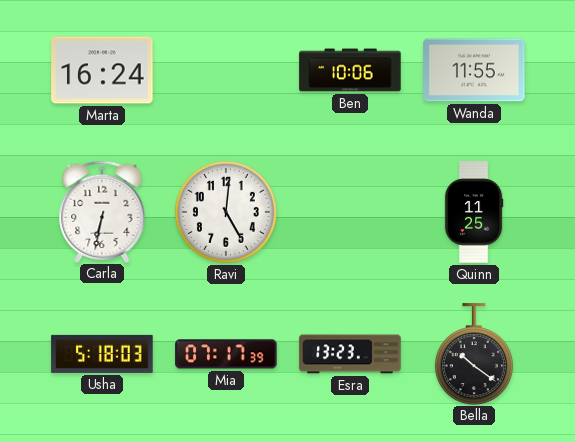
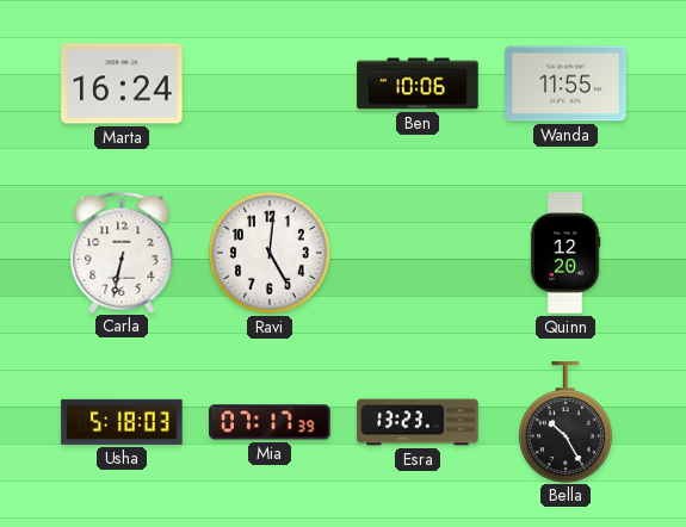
Quinn: 11:25 -> 12:20
Bella: 10:21 -> 10:25
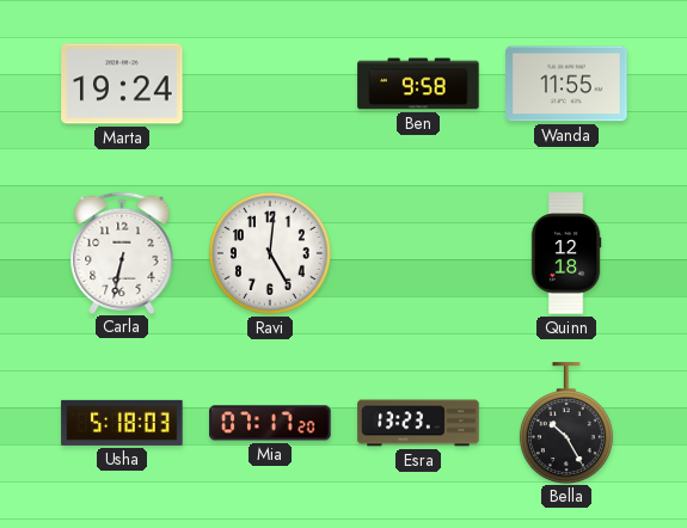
Marta: 16:24 -> 19:24
Ben: 10:06 -> 9:58
Quinn: 12:20 -> 12:18
Mia: 07:17:39 -> 07:17:20
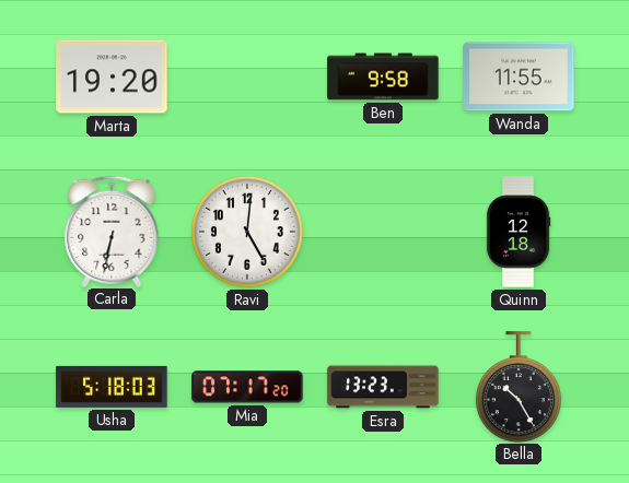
Marta: 19:24 -> 19:20
